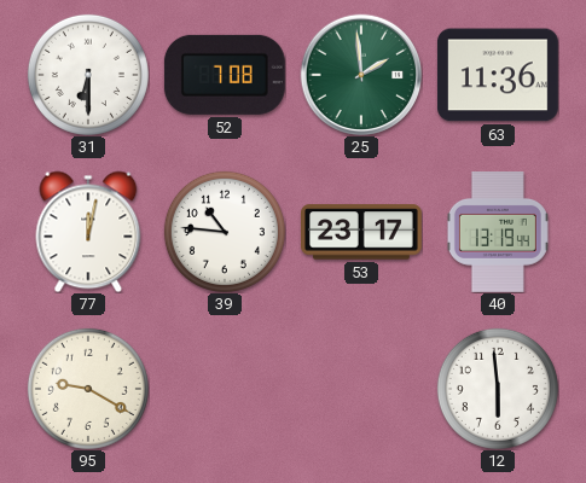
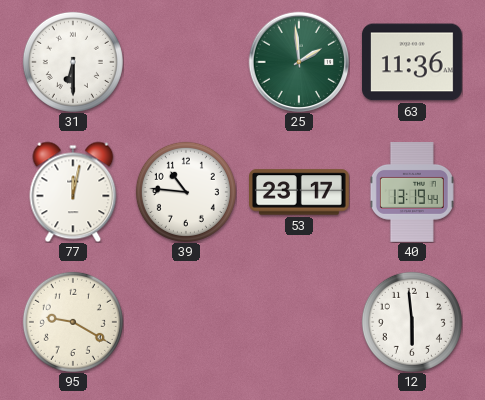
52: 7:08 -> none
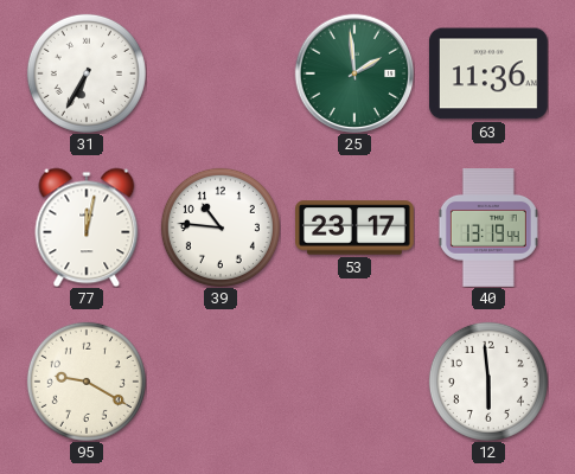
31: 6:30 -> 6:35
